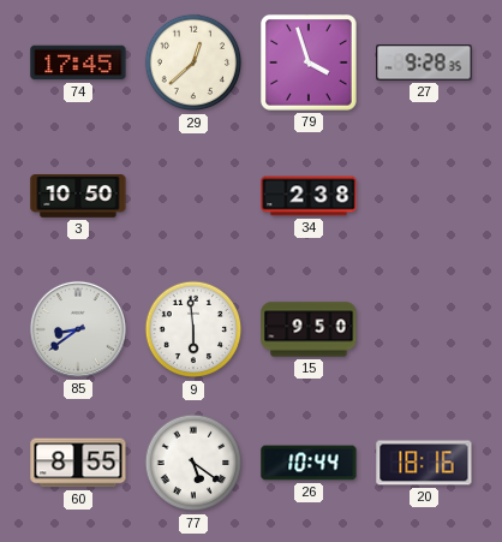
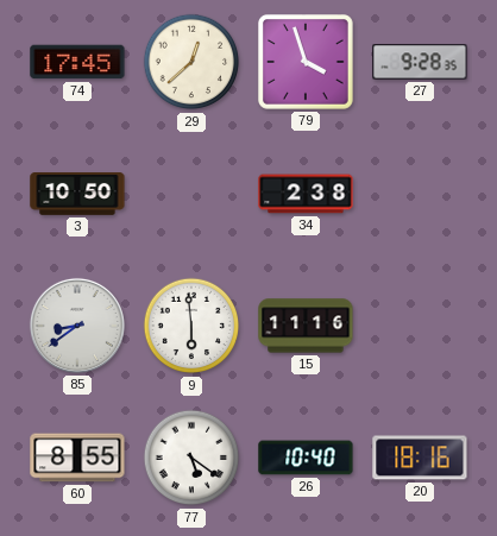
15: 9:50 -> 11:16
26: 10:44 -> 10:40
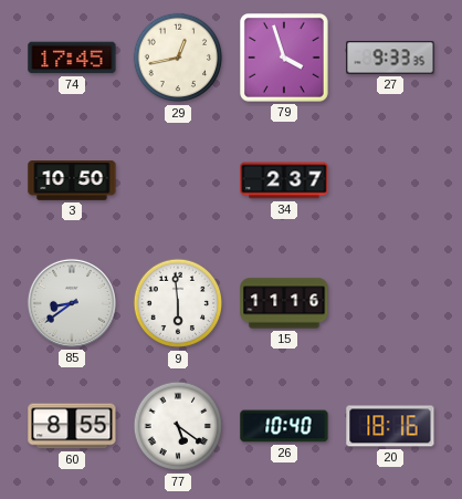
29: 12:38 -> 12:43
27: 9:28 -> 9:33
34: 2:38 -> 2:37
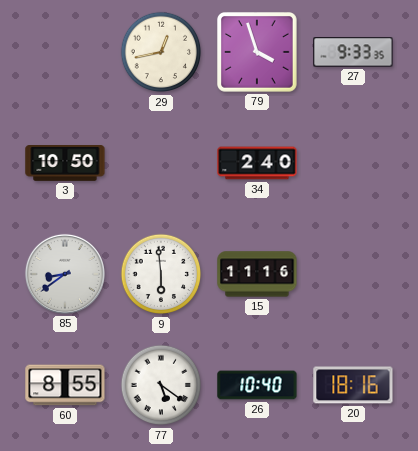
74: 17:45 -> none
34: 2:37 -> 2:40
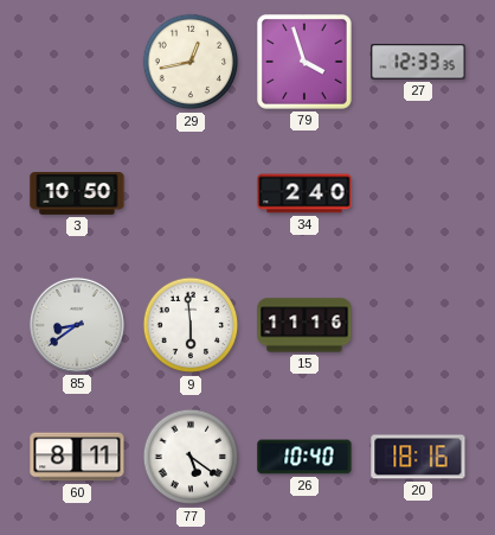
27: 9:33 -> 12:33
60: 8:55 -> 8:11
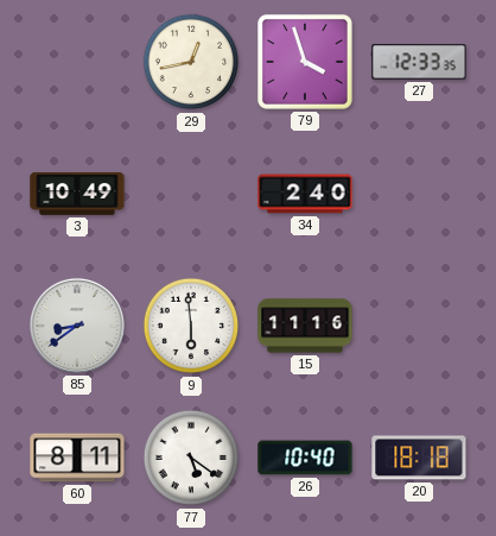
3: 10:50 -> 10:49
20: 18:16 -> 18:18
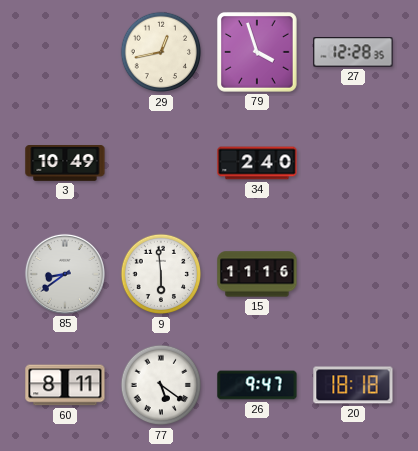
27: 12:33 -> 12:28
26: 10:40 -> 9:47
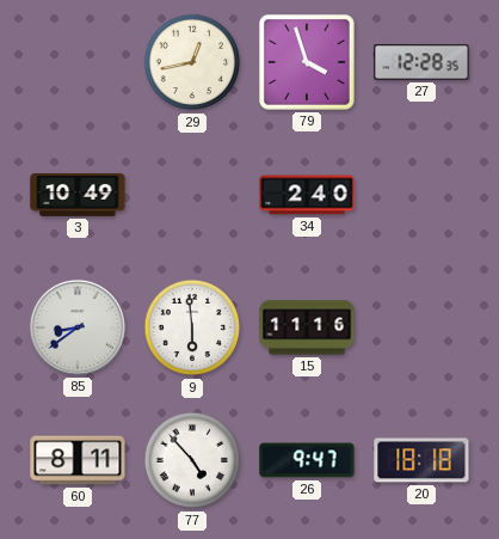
77: 5:21 -> 4:53
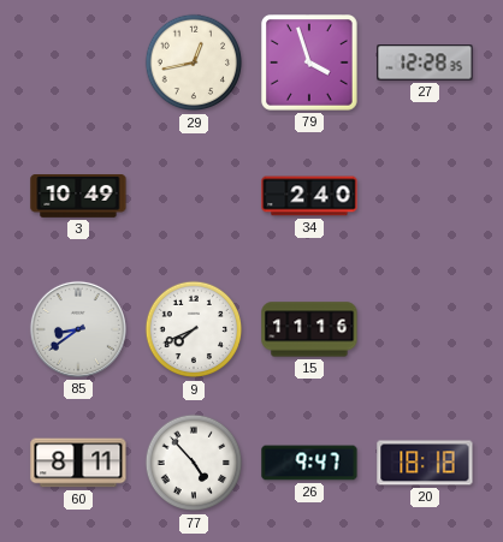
9: 5:59 -> 7:41
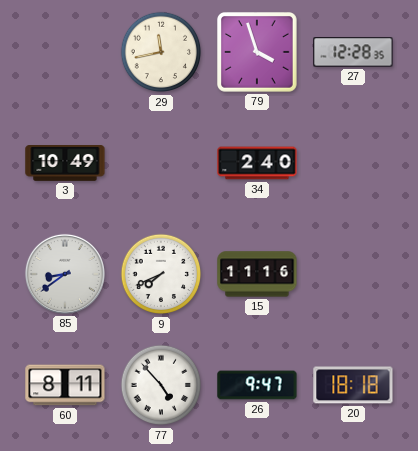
29: 12:43 -> 11:43
